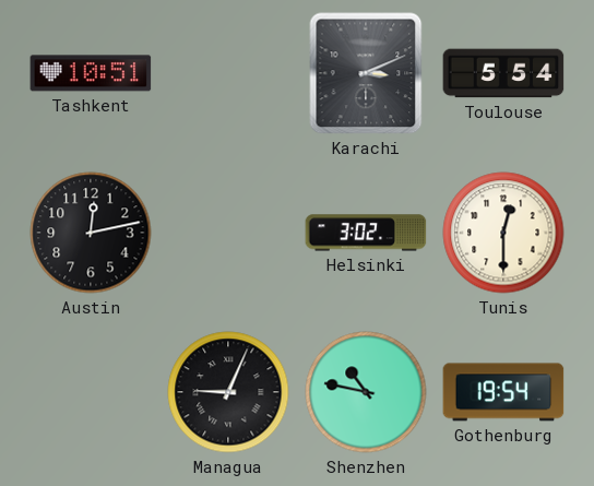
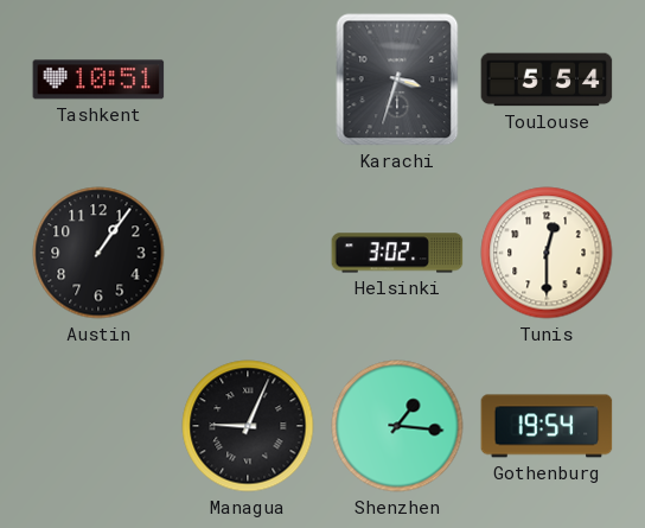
Karachi: 3:11 -> 3:33
Austin: 12:13 -> 1:06
Shenzhen: 10:47 -> 1:16
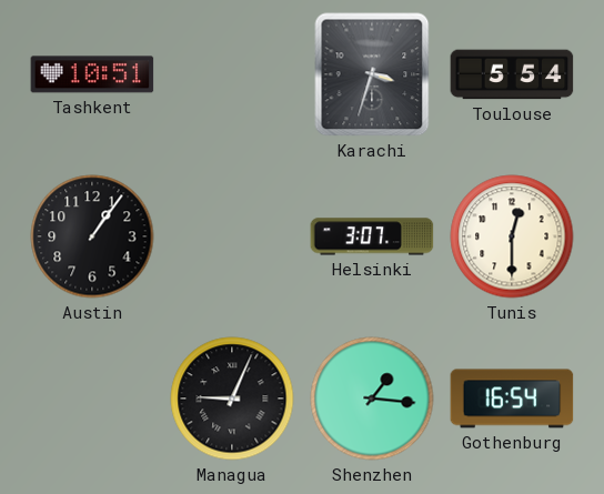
Helsinki: 3:02 -> 3:07
Gothenburg: 19:54 -> 16:54
